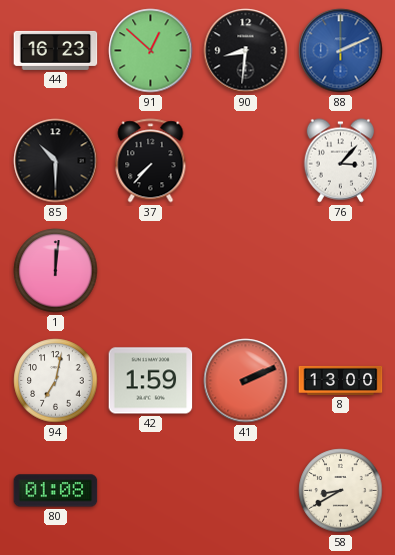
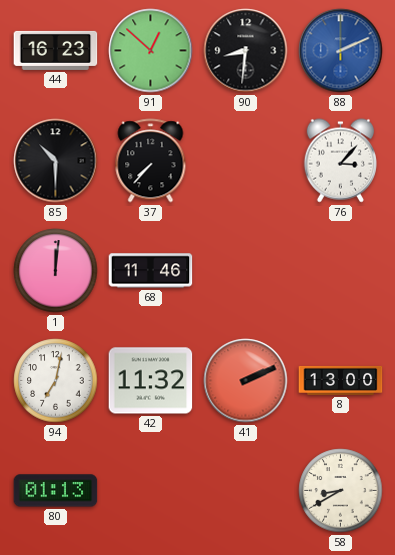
68: none -> 11:46
42: 1:59 -> 11:32
80: 01:08 -> 01:13
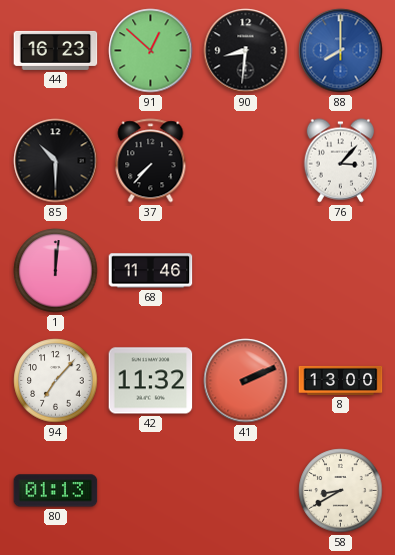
88: 2:11 -> 8:00
94: 7:02 -> 7:07
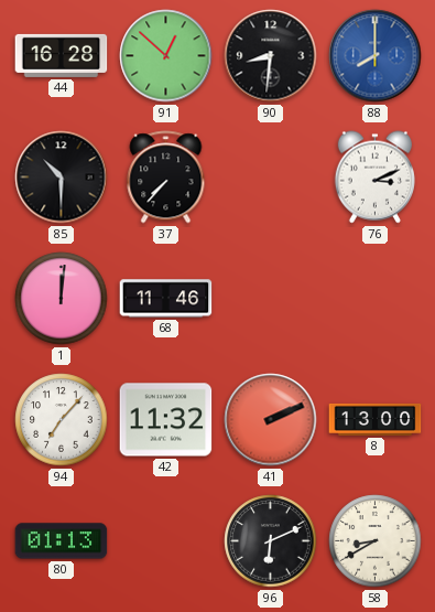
44: 16:23 -> 16:28
76: 3:07 -> 3:11
96: none -> 6:11
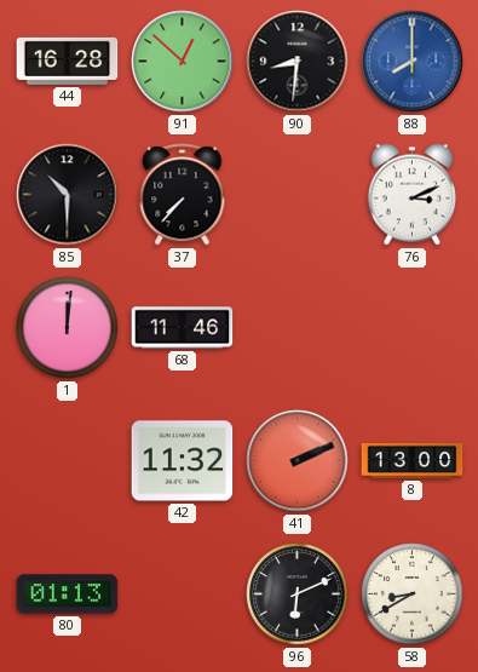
94: 7:07 -> none
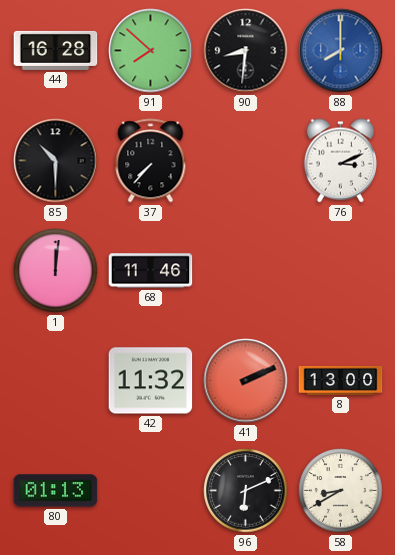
91: 12:52 -> 7:52
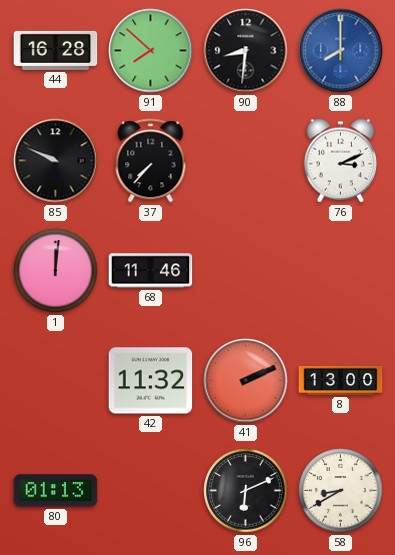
85: 10:30 -> 9:49
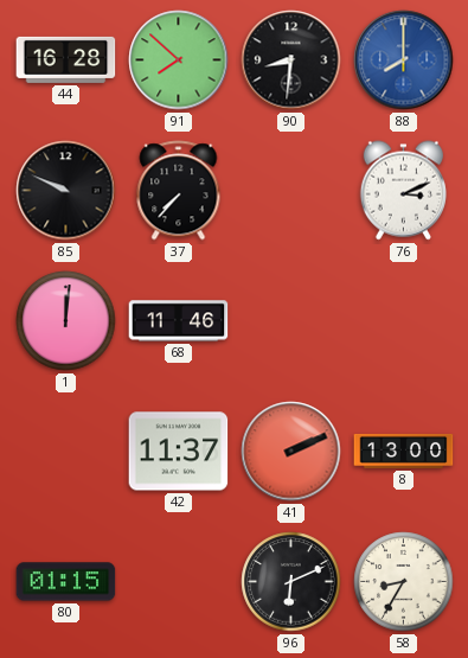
42: 11:32 -> 11:37
80: 01:13 -> 01:15
58: 8:40 -> 8:35
